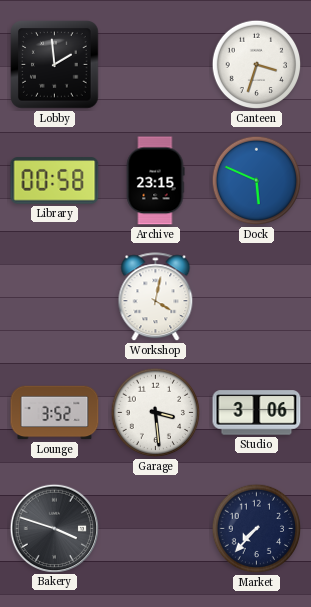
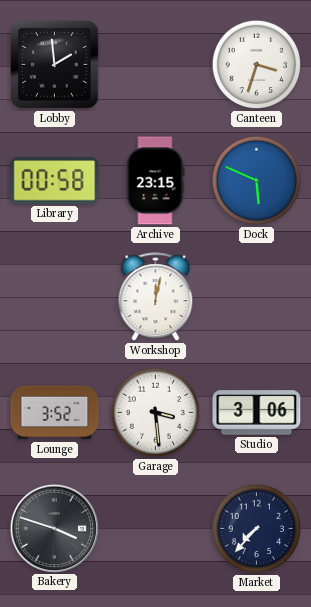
Workshop: 4:02 -> 12:02
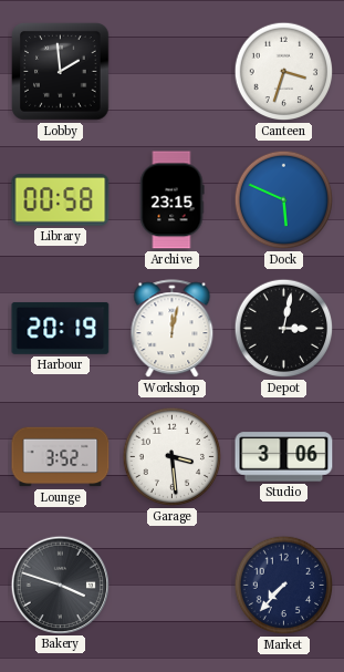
Harbour: none -> 20:19
Depot: none -> 3:02
